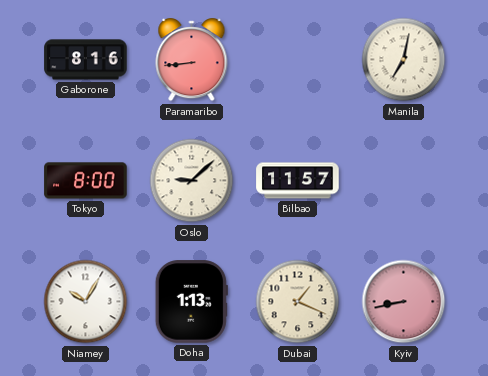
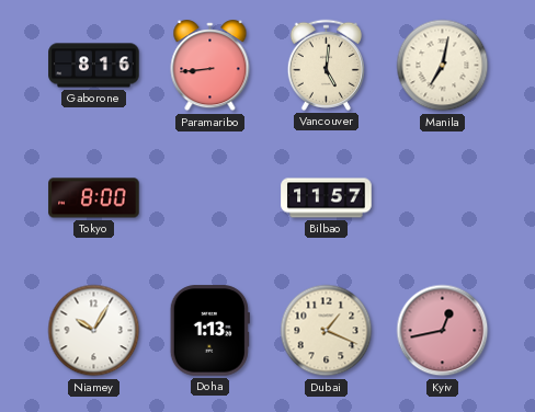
Vancouver: none -> 5:01
Oslo: 9:08 -> none
Kyiv: 8:43 -> 12:43
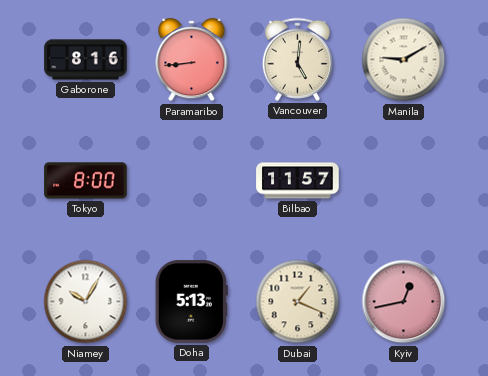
Manila: 7:02 -> 9:10
Doha: 1:13 -> 5:13
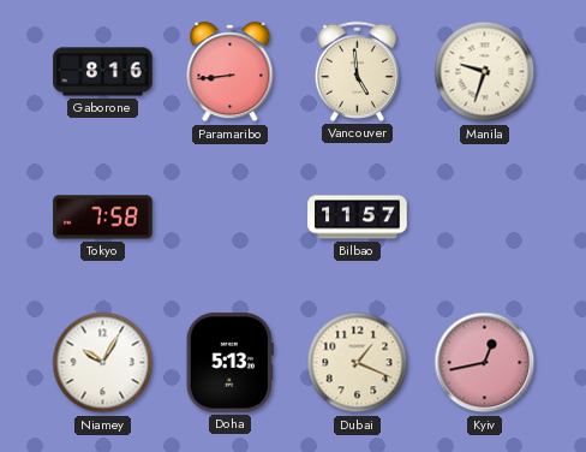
Vancouver: 5:01 -> 4:59
Manila: 9:10 -> 9:33
Tokyo: 8:00 -> 7:58
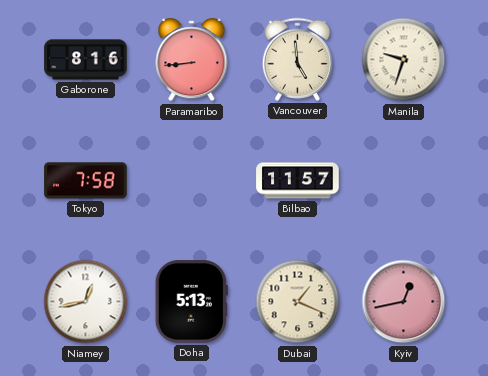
Niamey: 10:05 -> 12:43
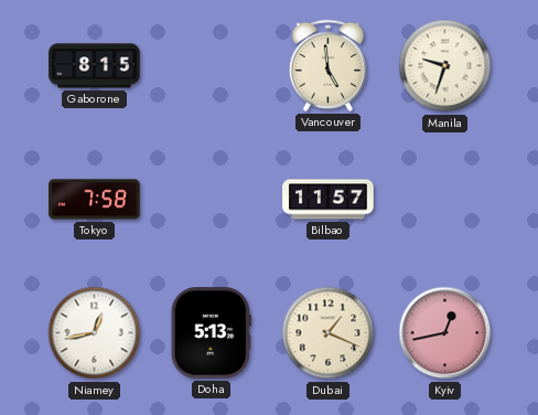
Gaborone: 8:16 -> 8:15
Paramaribo: 8:44 -> none
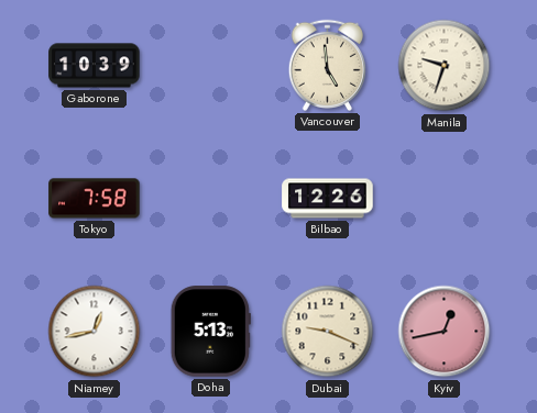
Gaborone: 8:15 -> 10:39
Bilbao: 11:57 -> 12:26
Dubai: 1:19 -> 9:19
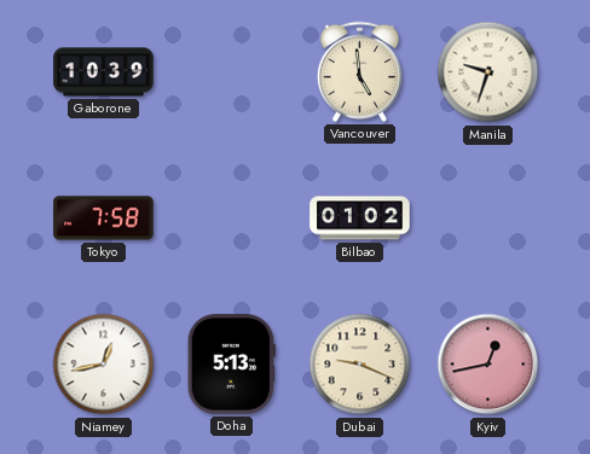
Bilbao: 12:26 -> 01:02
